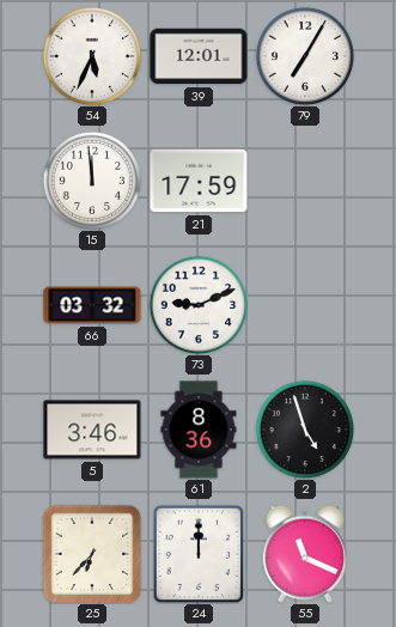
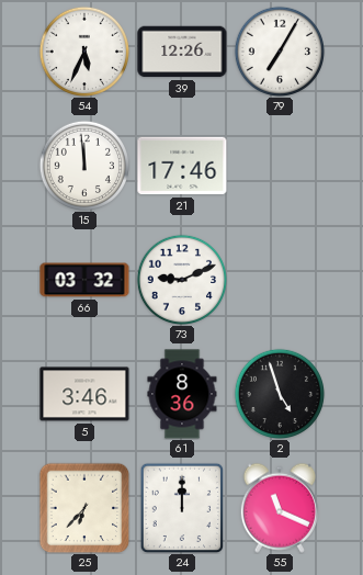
39: 12:01 -> 12:26
21: 17:59 -> 17:46
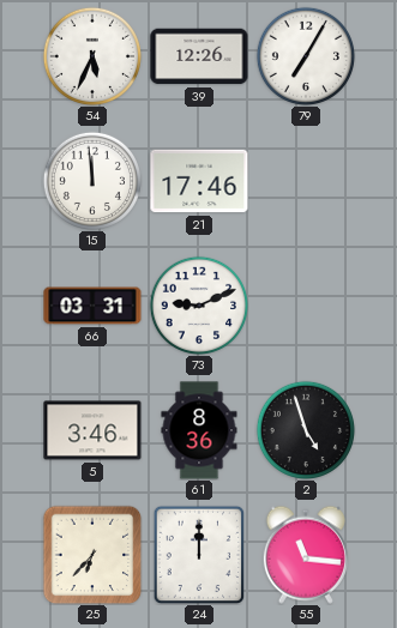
66: 03:32 -> 03:31
55: 11:19 -> 11:16
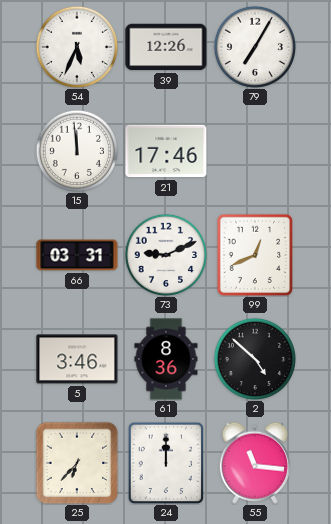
99: none -> 12:41
2: 4:57 -> 4:52
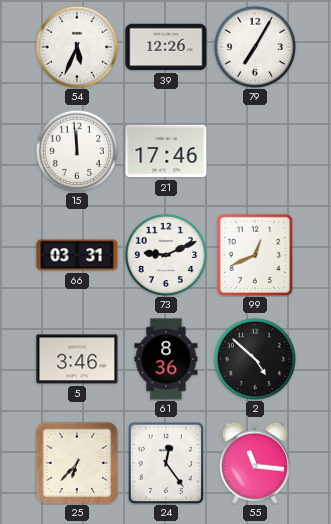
24: 12:00 -> 12:24
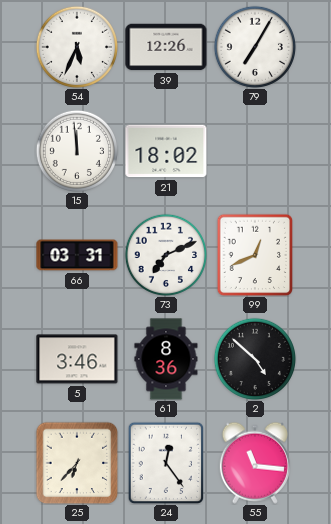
21: 17:46 -> 18:02
73: 9:11 -> 7:11
